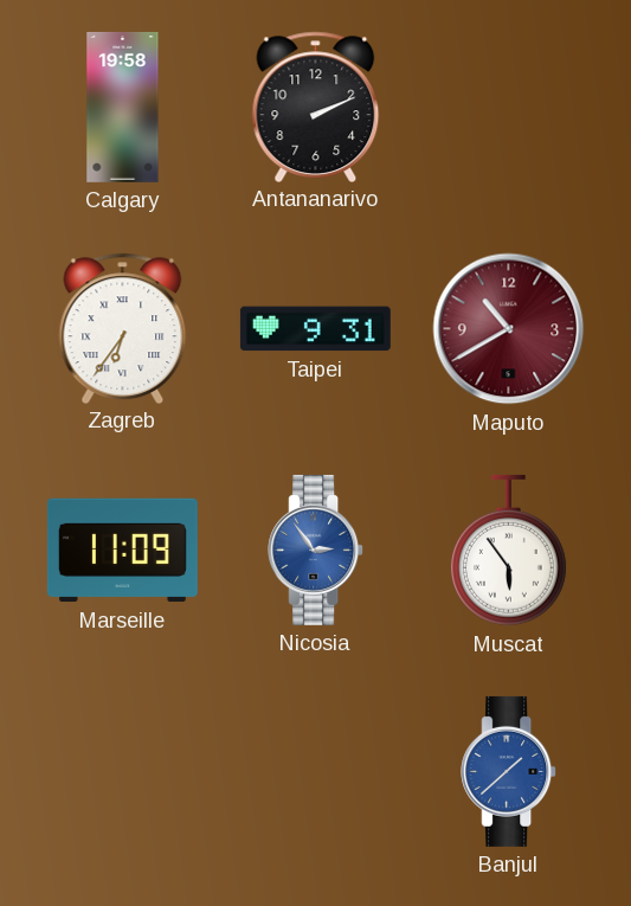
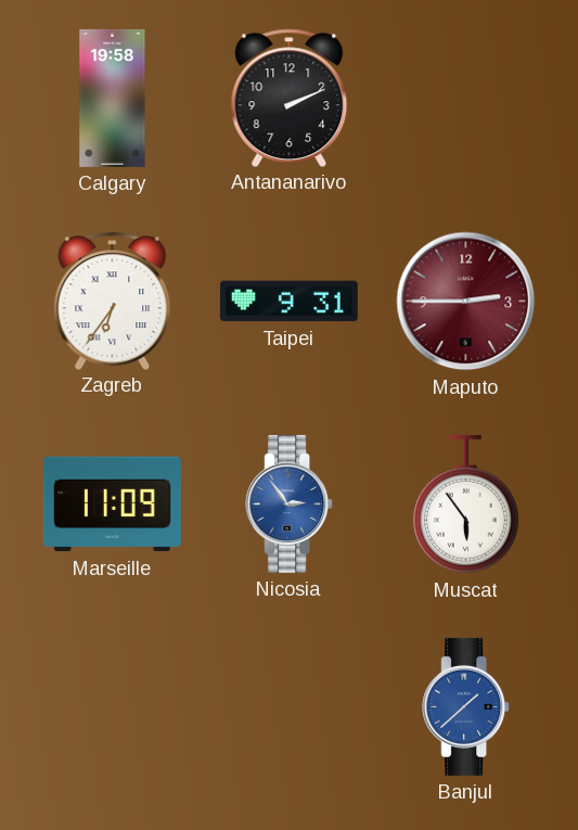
Maputo: 10:40 -> 2:45
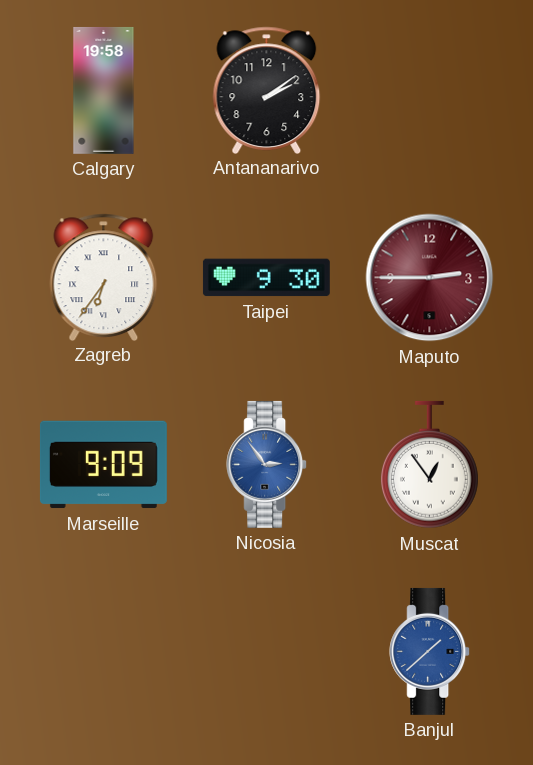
Antananarivo: 2:11 -> 2:09
Taipei: 9:31 -> 9:30
Marseille: 11:09 -> 9:09
Muscat: 5:54 -> 12:54
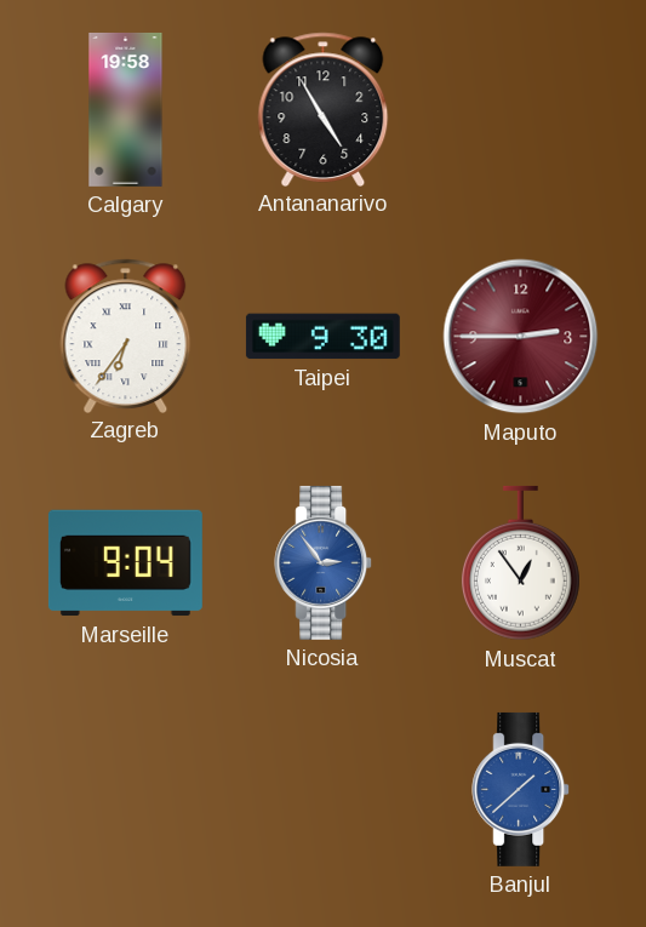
Antananarivo: 2:09 -> 4:55
Marseille: 9:09 -> 9:04
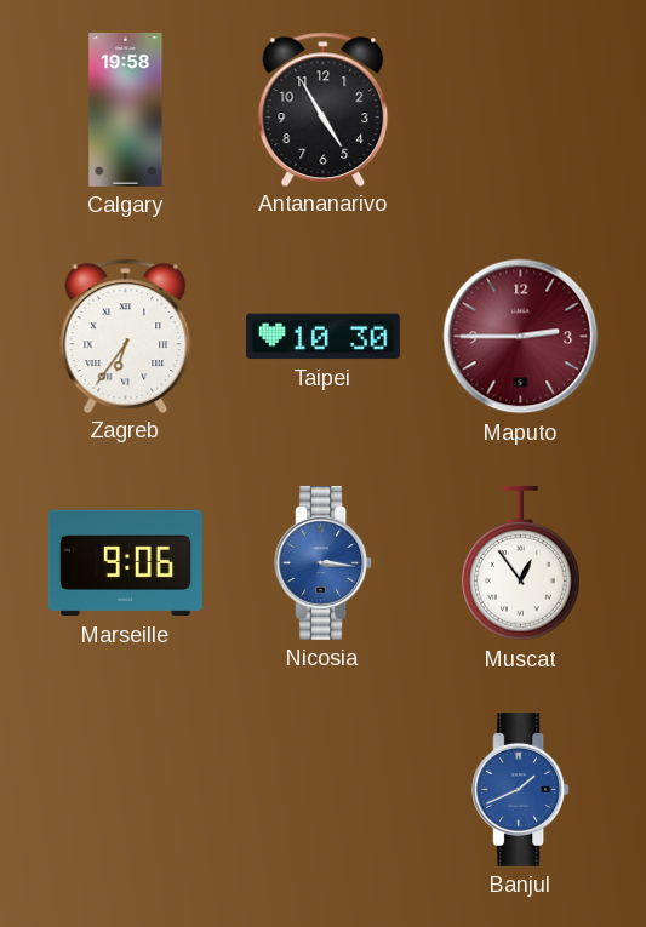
Taipei: 9:30 -> 10:30
Marseille: 9:04 -> 9:06
Nicosia: 2:54 -> 3:16
Banjul: 1:38 -> 1:41
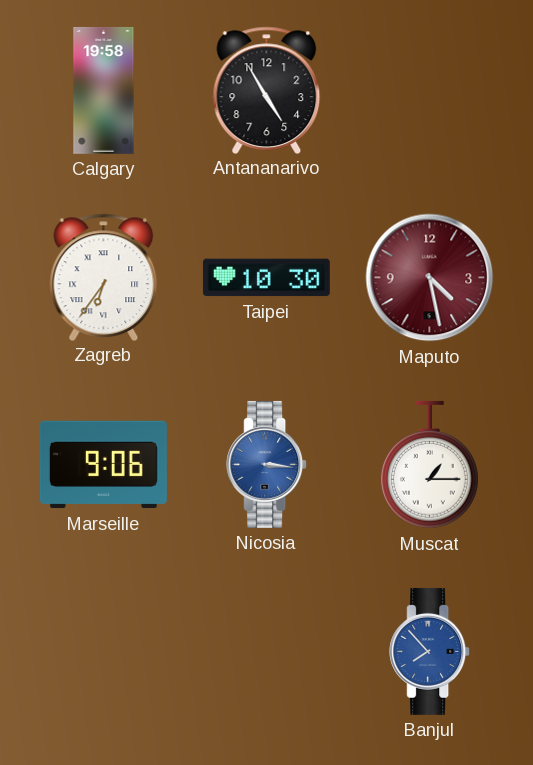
Maputo: 2:45 -> 4:28
Muscat: 12:54 -> 1:15
Banjul: 1:41 -> 7:53
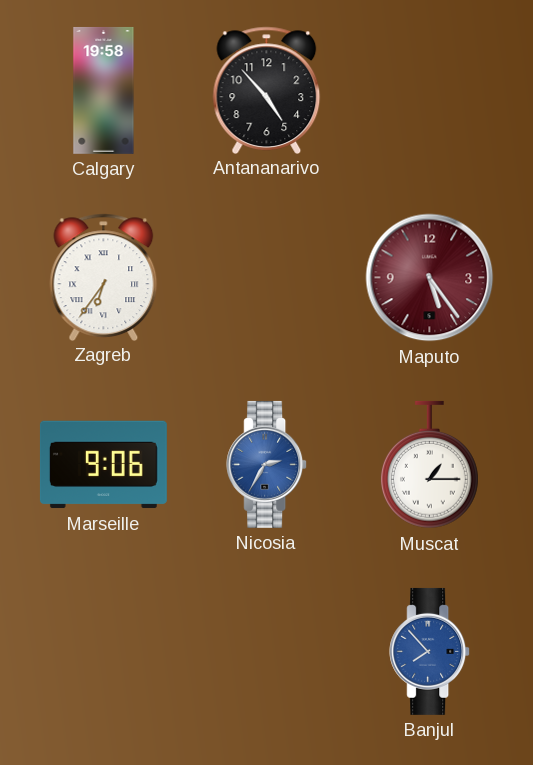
Antananarivo: 4:55 -> 4:53
Taipei: 10:30 -> none
Maputo: 4:28 -> 5:24
Nicosia: 3:16 -> 2:35
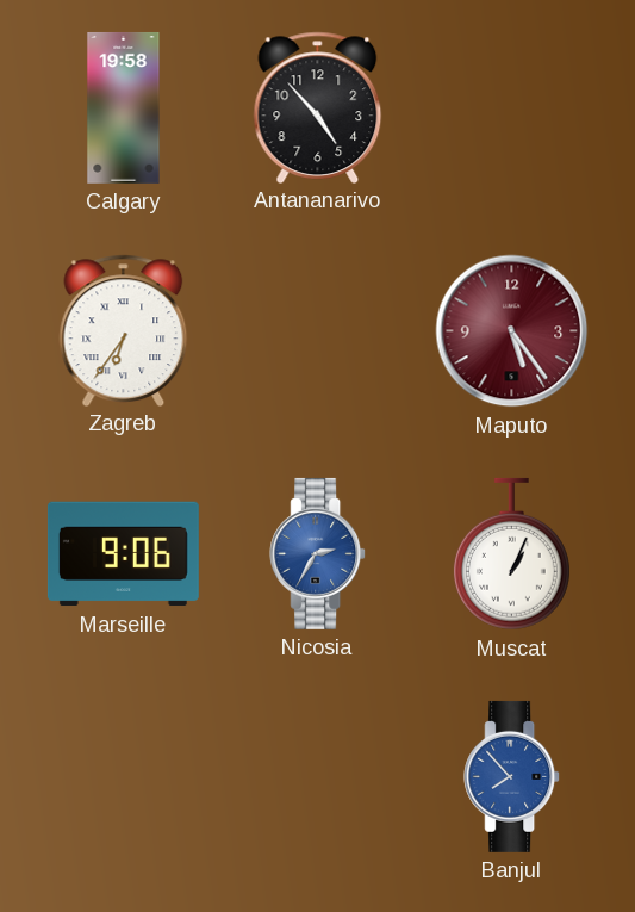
Muscat: 1:15 -> 1:04
